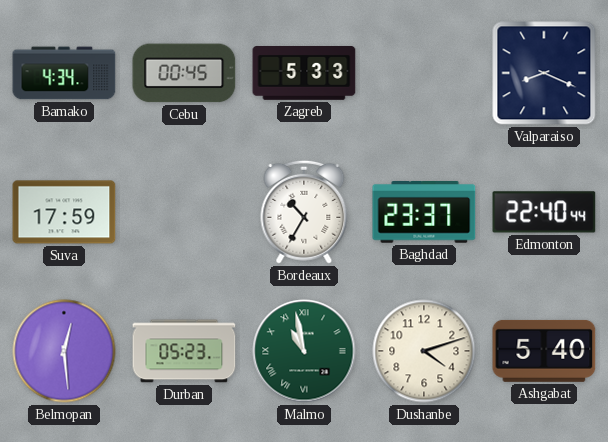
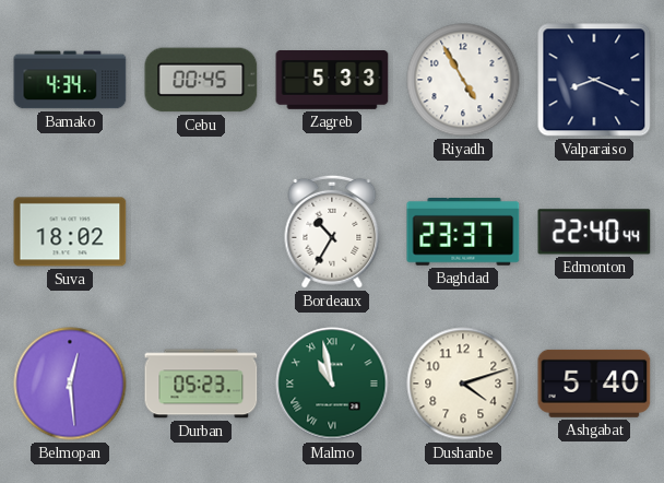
Riyadh: none -> 4:55
Suva: 17:59 -> 18:02
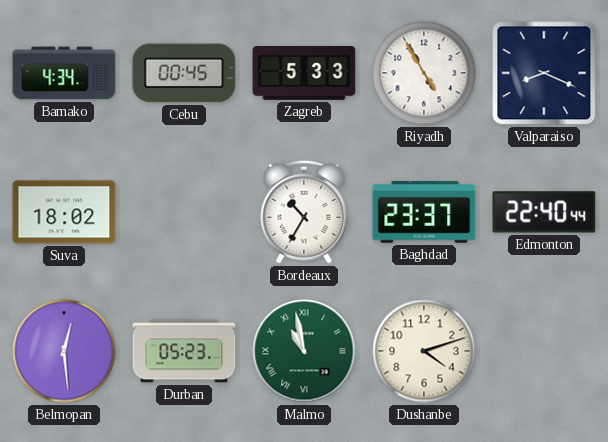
Ashgabat: 5:40 -> none
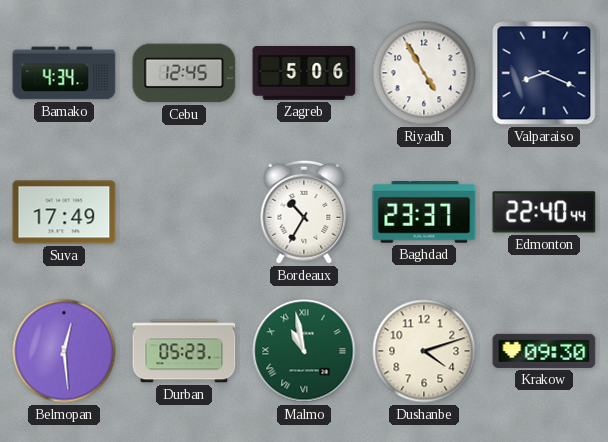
Cebu: 00:45 -> 12:45
Zagreb: 5:33 -> 5:06
Suva: 18:02 -> 17:49
Krakow: none -> 09:30
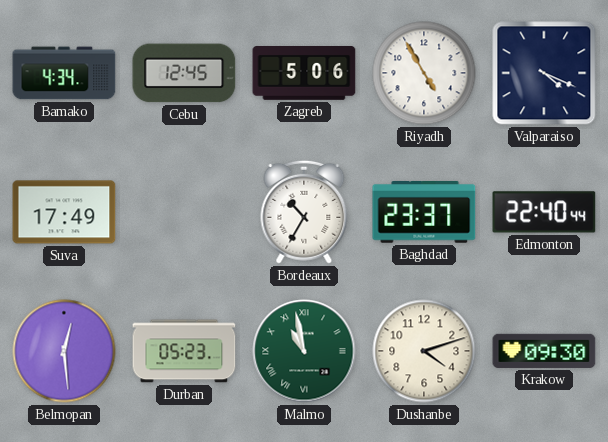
Valparaiso: 8:19 -> 4:19
